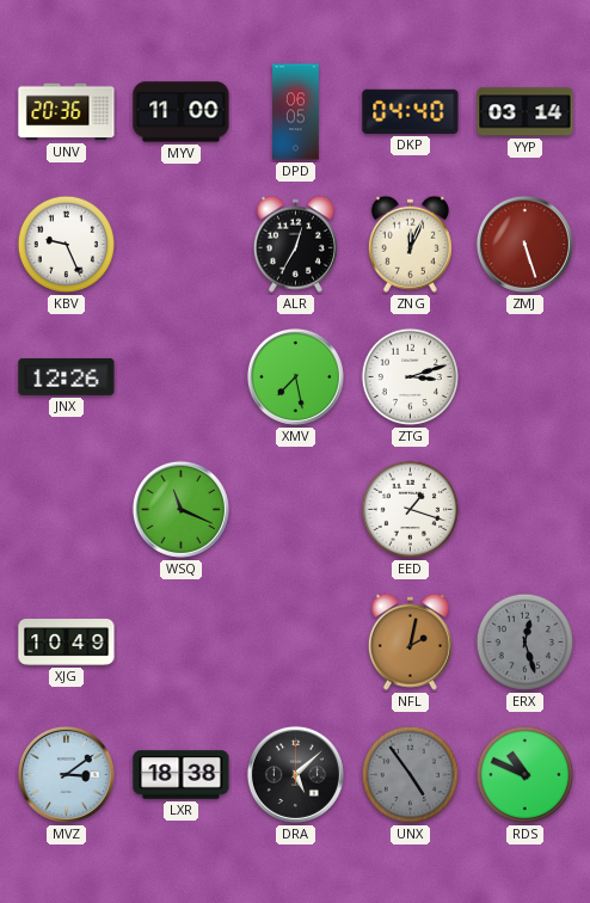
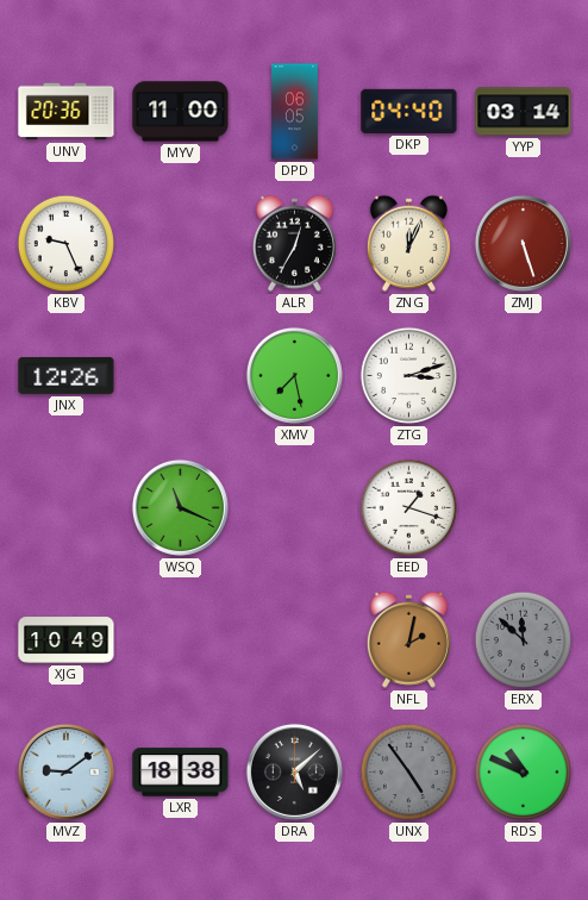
ERX: 12:27 -> 11:52
MVZ: 3:09 -> 9:09
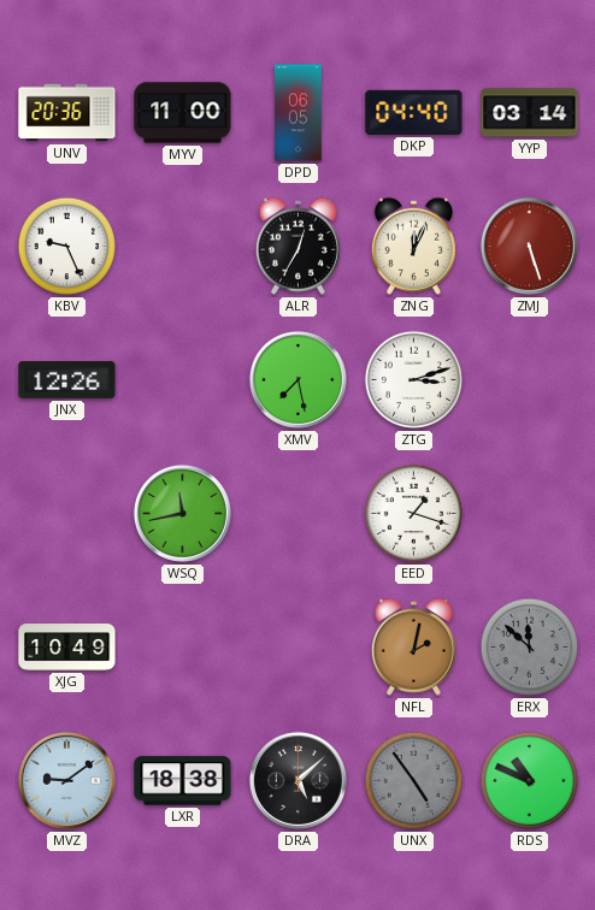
WSQ: 11:19 -> 11:43
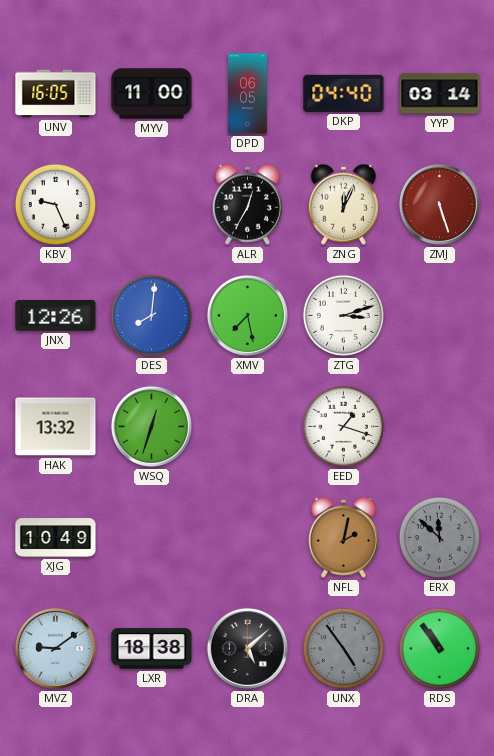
UNV: 20:36 -> 16:05
DES: none -> 8:01
HAK: none -> 13:32
WSQ: 11:43 -> 12:33
RDS: 10:49 -> 10:54
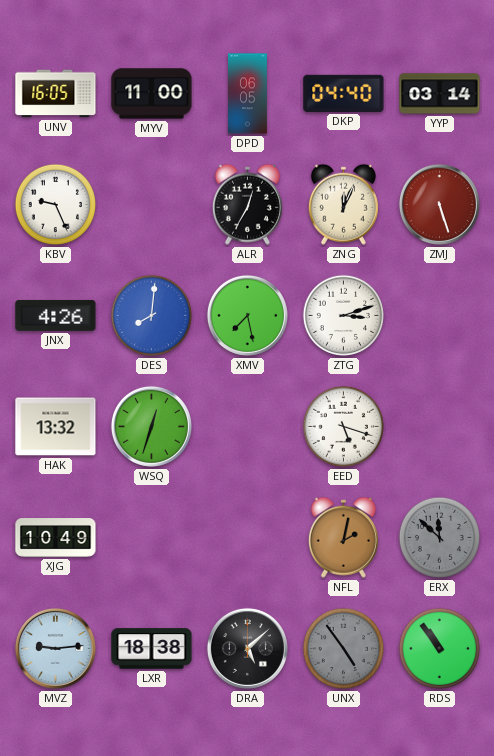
JNX: 12:26 -> 4:26
EED: 1:18 -> 5:18
MVZ: 9:09 -> 9:14
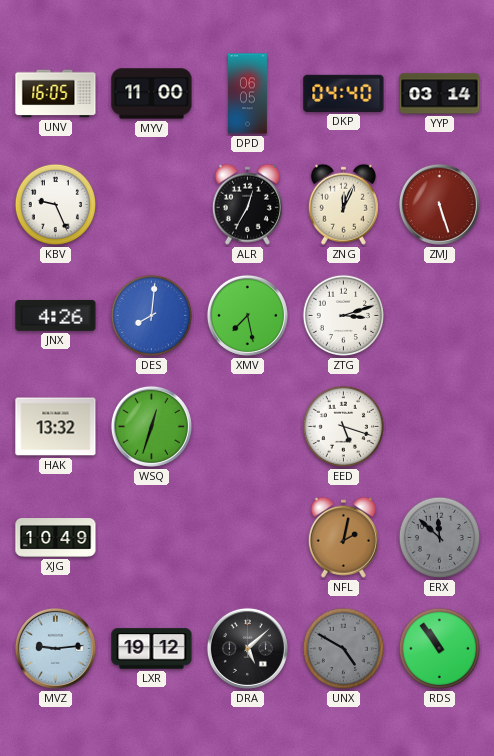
LXR: 18:38 -> 19:12
UNX: 4:54 -> 4:50
